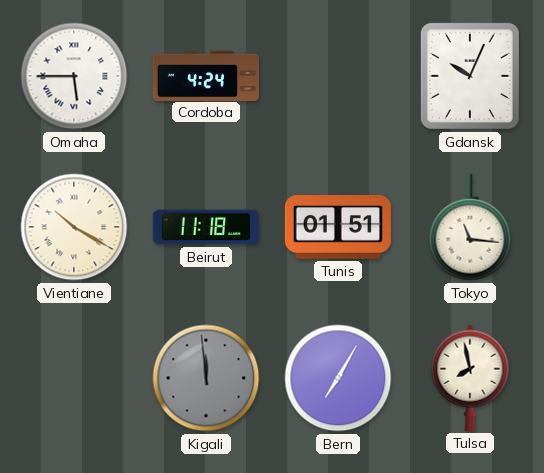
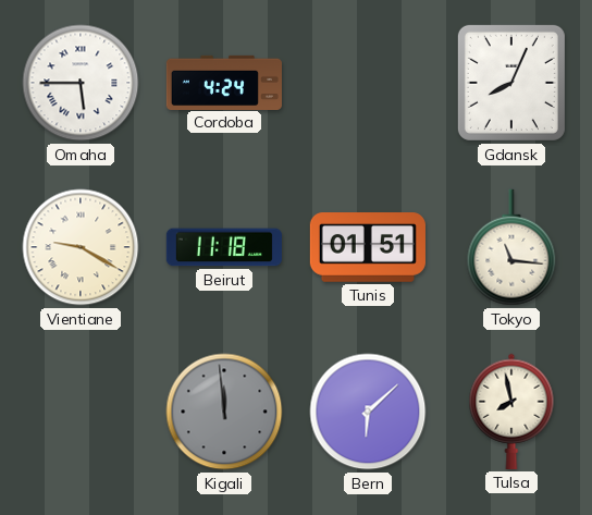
Gdansk: 10:04 -> 8:04
Vientiane: 10:20 -> 9:20
Bern: 7:05 -> 6:08
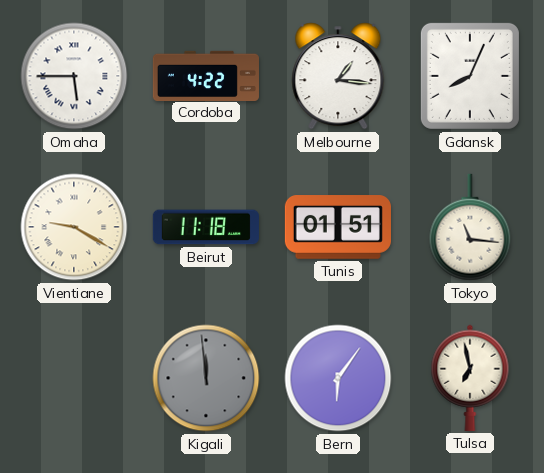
Cordoba: 4:24 -> 4:22
Melbourne: none -> 1:16
Bern: 6:08 -> 6:06
Tulsa: 7:58 -> 6:58
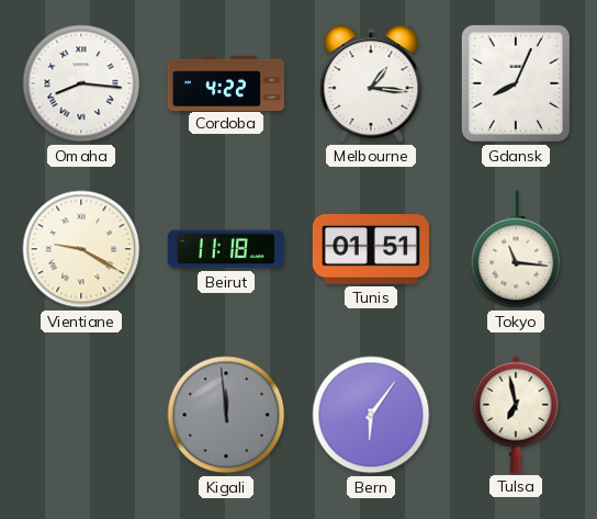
Omaha: 5:45 -> 8:16
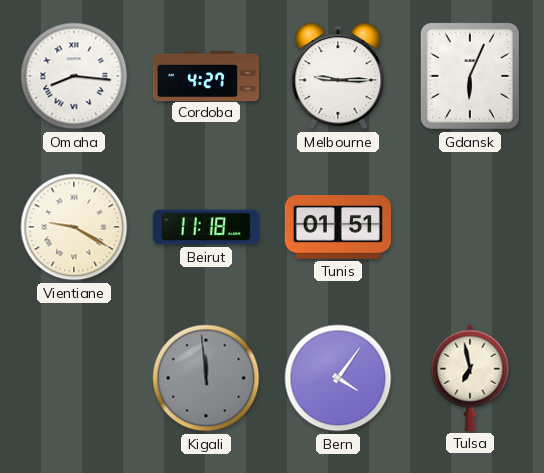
Cordoba: 4:22 -> 4:27
Melbourne: 1:16 -> 9:15
Gdansk: 8:04 -> 6:04
Tokyo: 11:16 -> none
Bern: 6:06 -> 4:06
